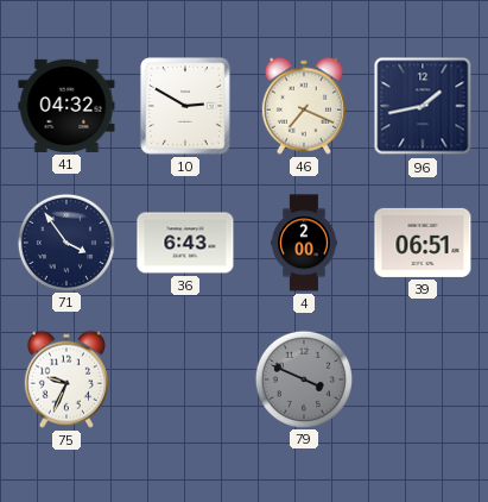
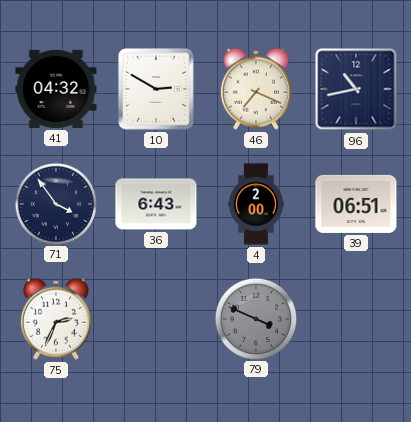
96: 1:43 -> 10:43
75: 9:34 -> 2:34
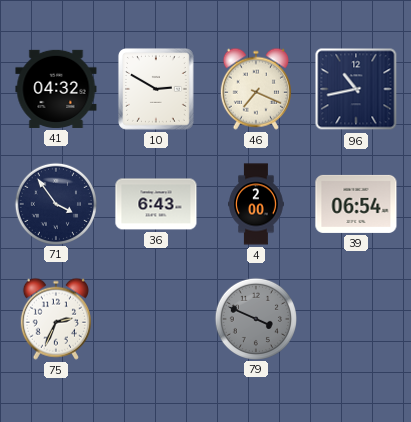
39: 06:51 -> 06:54
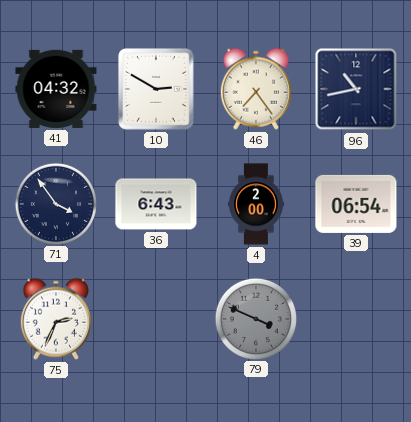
46: 7:19 -> 7:24
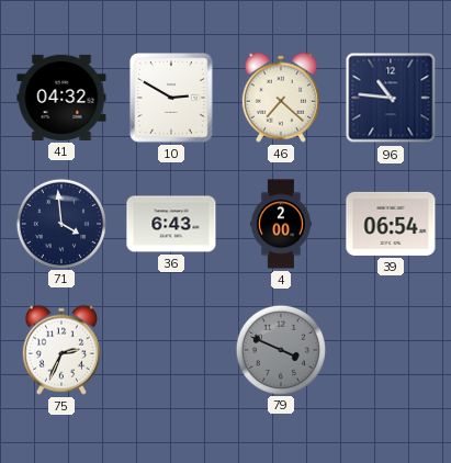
46: 7:24 -> 7:22
96: 10:43 -> 10:46
71: 3:54 -> 3:59
